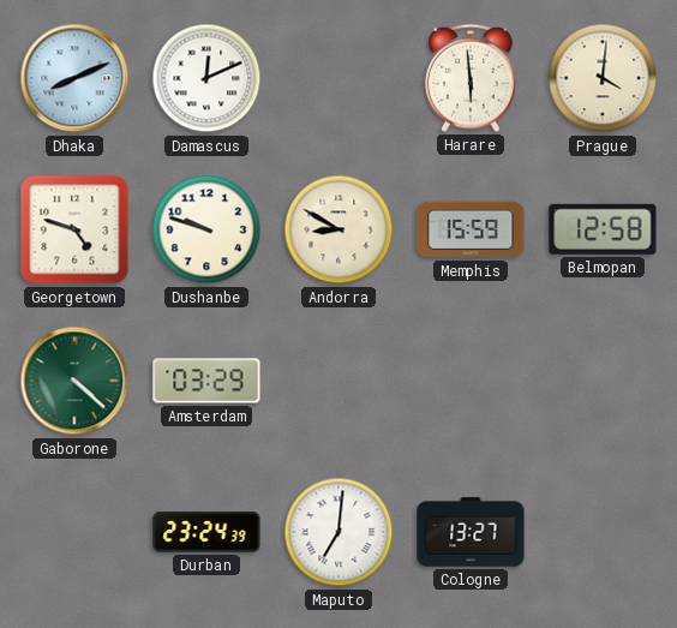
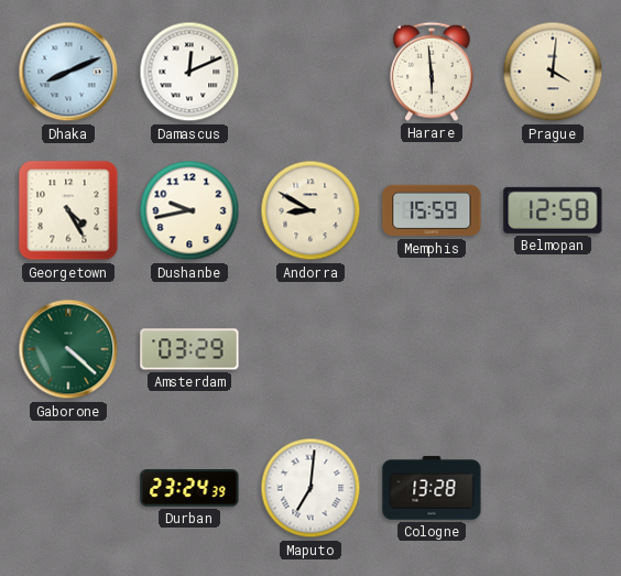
Georgetown: 4:48 -> 4:25
Dushanbe: 9:48 -> 9:43
Cologne: 13:27 -> 13:28
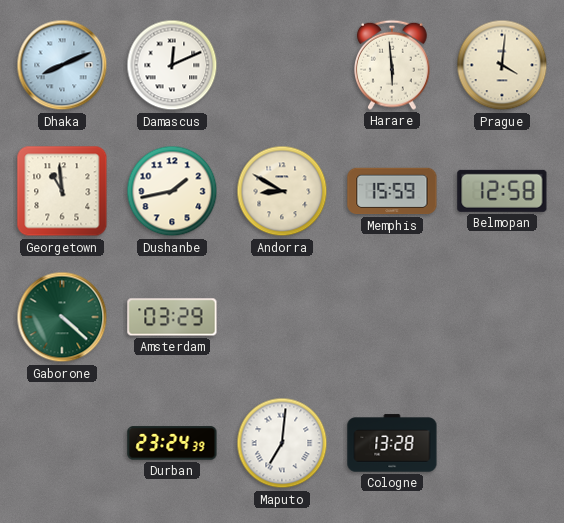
Georgetown: 4:25 -> 10:59
Dushanbe: 9:43 -> 1:43
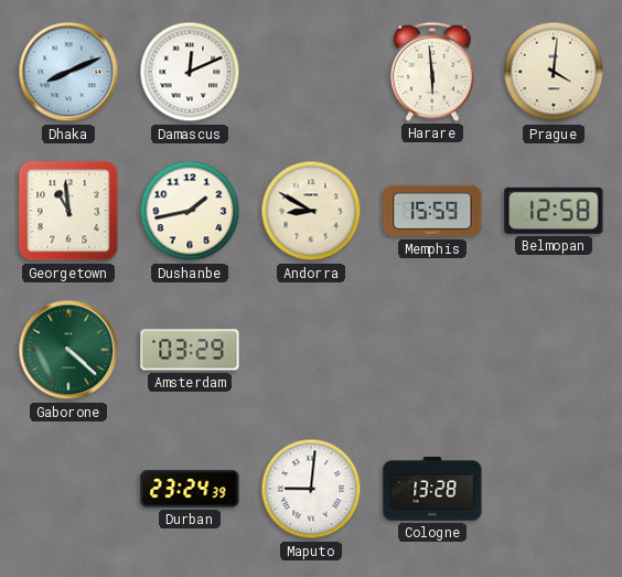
Maputo: 7:01 -> 9:01
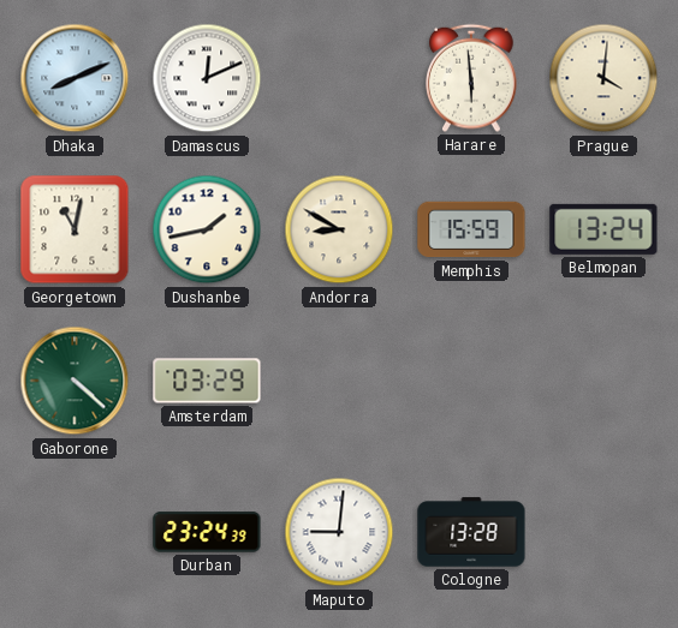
Georgetown: 10:59 -> 11:02
Belmopan: 12:58 -> 13:24
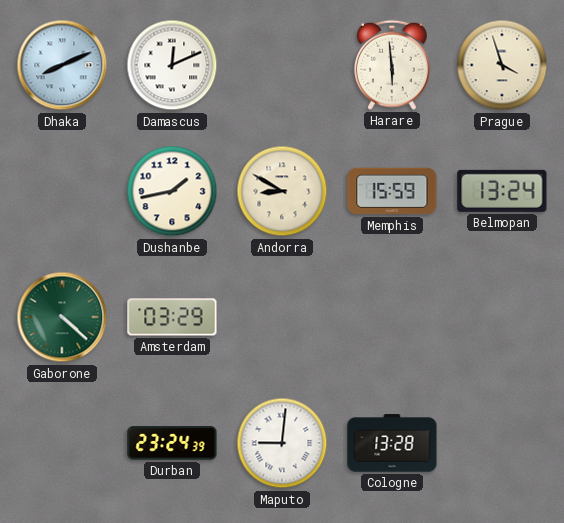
Prague: 4:01 -> 3:57
Georgetown: 11:02 -> none
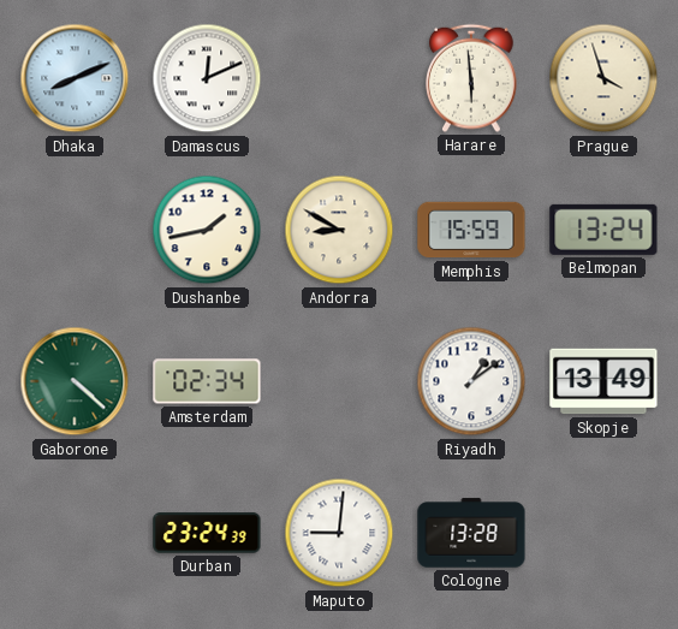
Amsterdam: 03:29 -> 02:34
Riyadh: none -> 1:09
Skopje: none -> 13:49
